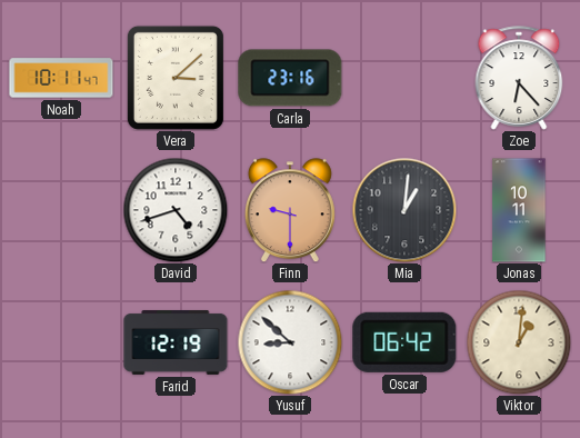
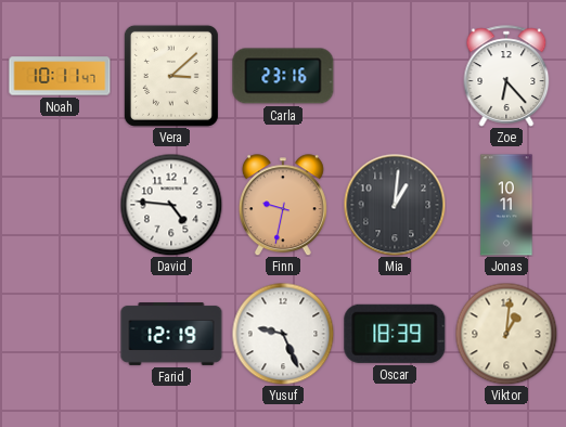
David: 4:42 -> 4:46
Finn: 9:30 -> 9:32
Yusuf: 8:52 -> 9:26
Oscar: 06:42 -> 18:39
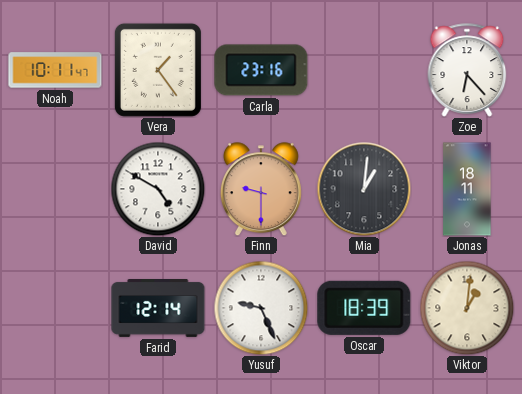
Vera: 3:08 -> 1:24
David: 4:46 -> 4:50
Finn: 9:32 -> 9:30
Jonas: 10:11 -> 18:11
Farid: 12:19 -> 12:14
